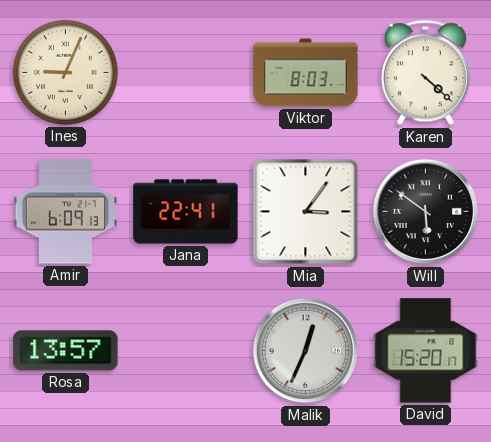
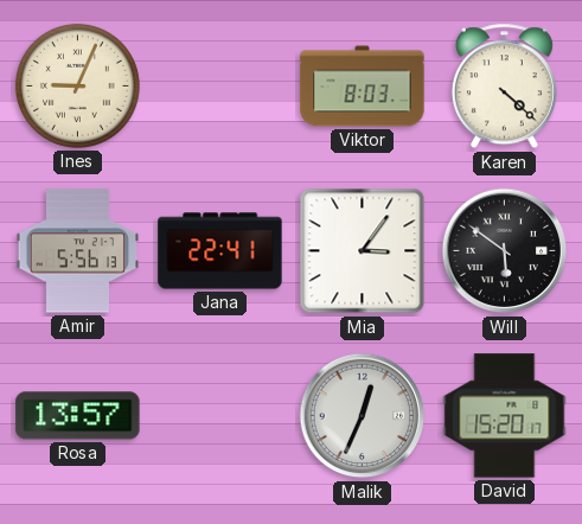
Amir: 6:09 -> 5:56
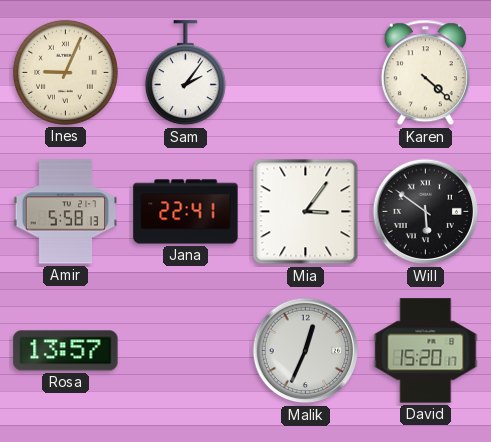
Sam: none -> 2:06
Viktor: 8:03 -> none
Amir: 5:56 -> 5:58
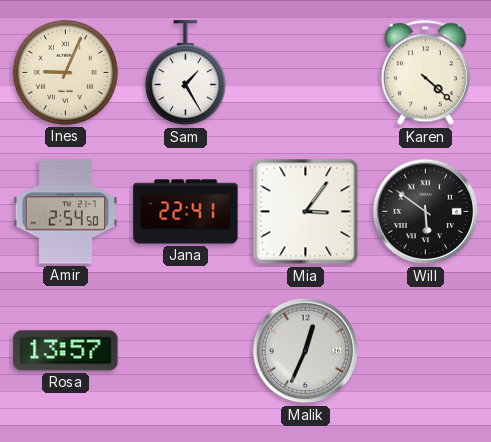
Sam: 2:06 -> 1:25
Amir: 5:58 -> 2:54
David: 15:20 -> none
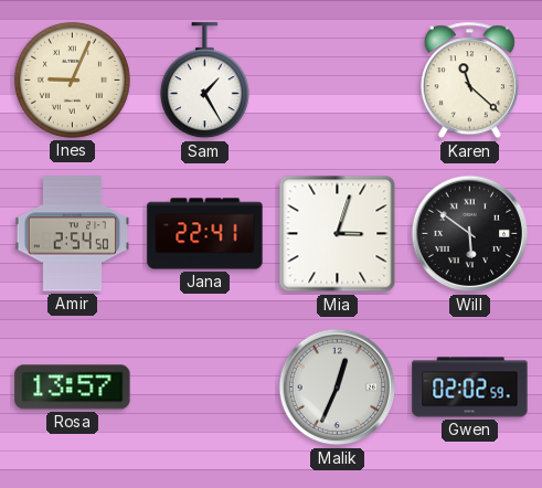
Karen: 4:22 -> 11:22
Mia: 3:06 -> 3:03
Gwen: none -> 02:02
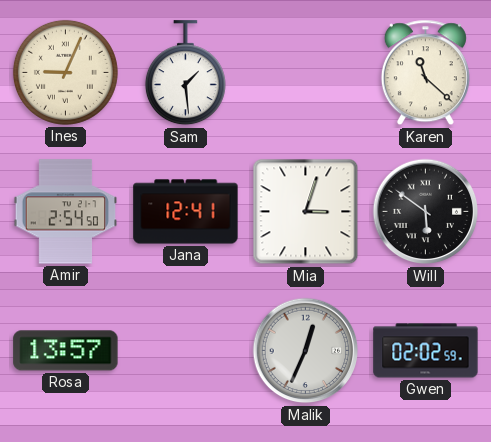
Sam: 1:25 -> 1:29
Jana: 22:41 -> 12:41
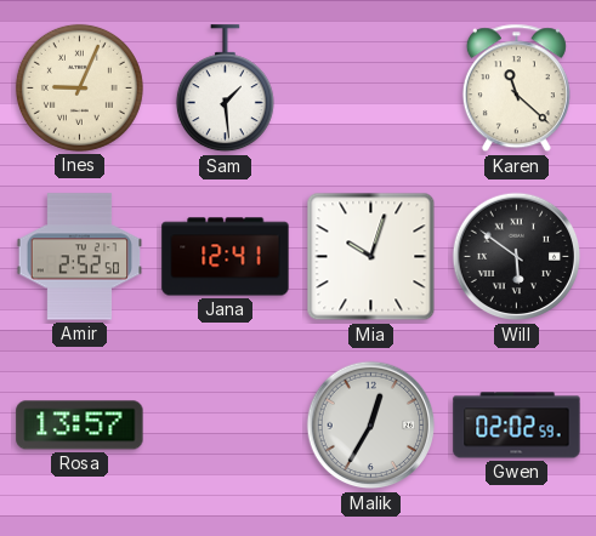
Amir: 2:54 -> 2:52
Mia: 3:03 -> 10:03
Malik: 12:34 -> 12:35
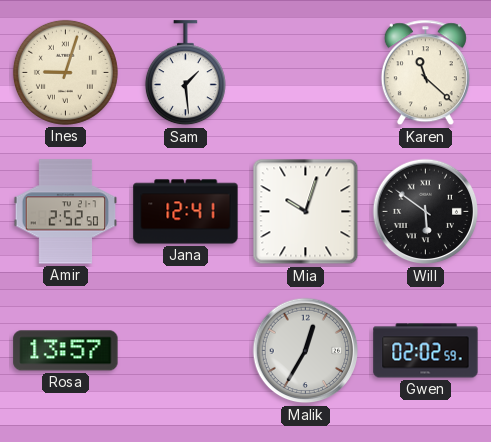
Ines: 9:04 -> 9:03
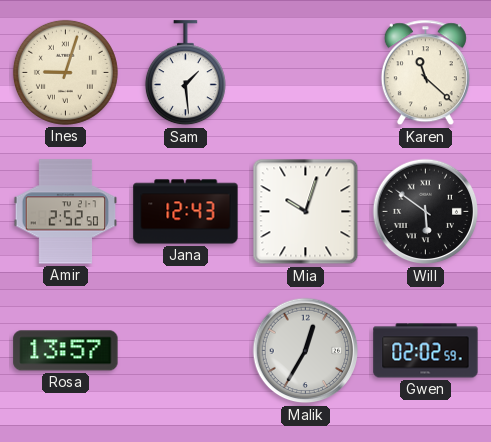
Jana: 12:41 -> 12:43
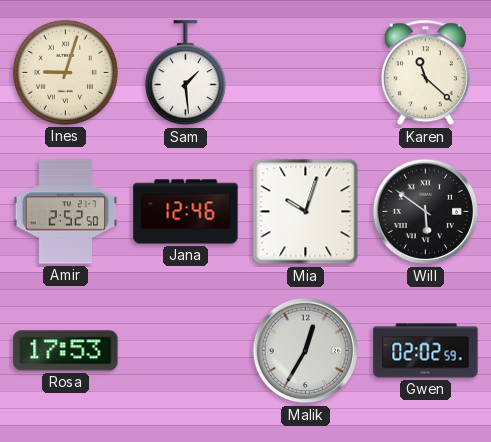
Jana: 12:43 -> 12:46
Rosa: 13:57 -> 17:53
